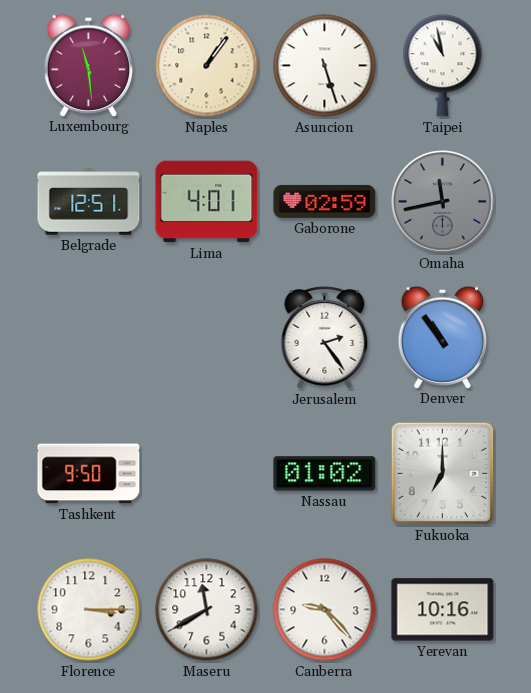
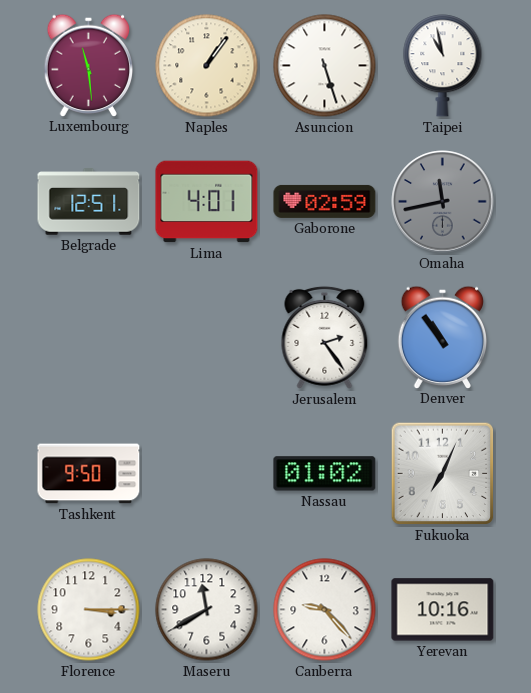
Fukuoka: 7:00 -> 7:04
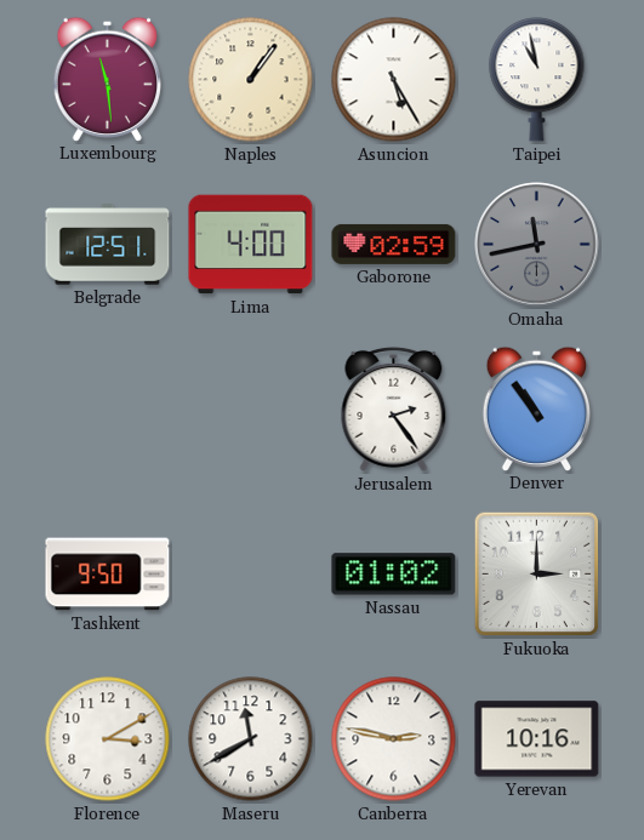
Asuncion: 5:27 -> 5:25
Lima: 4:01 -> 4:00
Fukuoka: 7:04 -> 3:00
Florence: 3:15 -> 3:10
Canberra: 9:23 -> 2:47
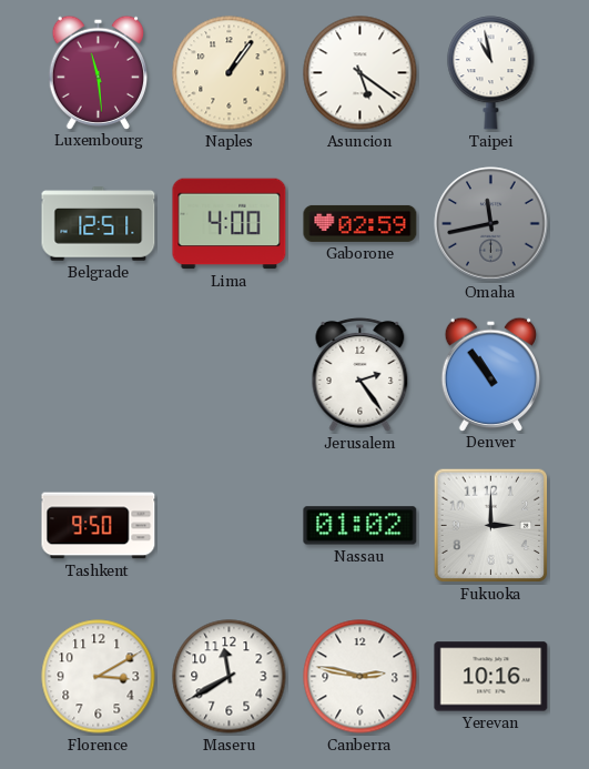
Asuncion: 5:25 -> 5:21
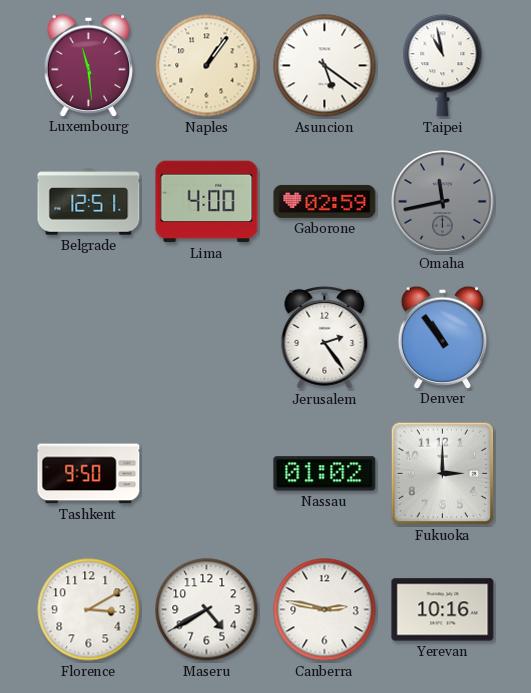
Maseru: 11:40 -> 4:40
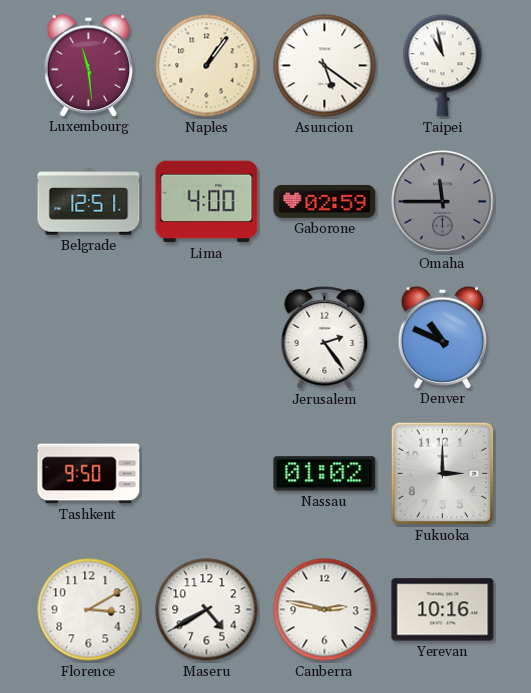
Omaha: 11:43 -> 11:45
Denver: 10:54 -> 10:49
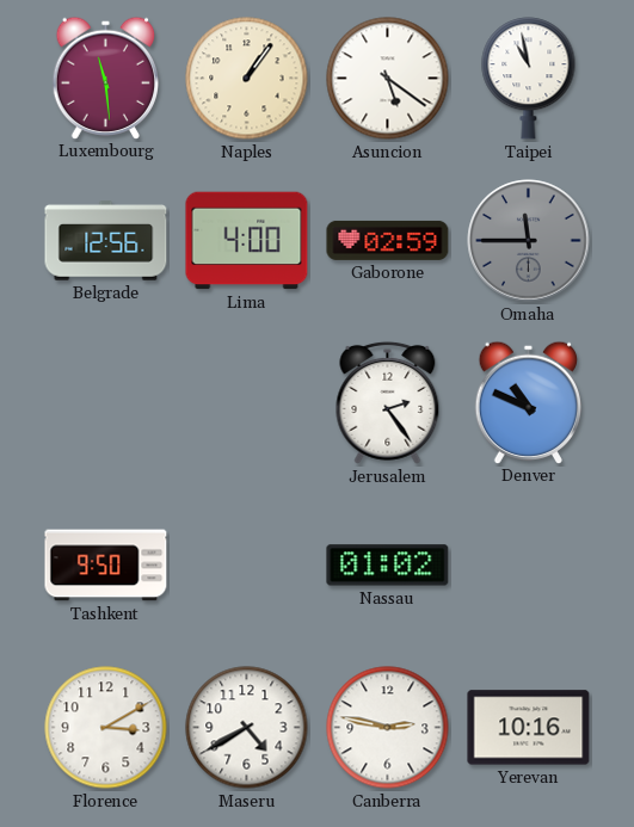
Belgrade: 12:51 -> 12:56
Fukuoka: 3:00 -> none
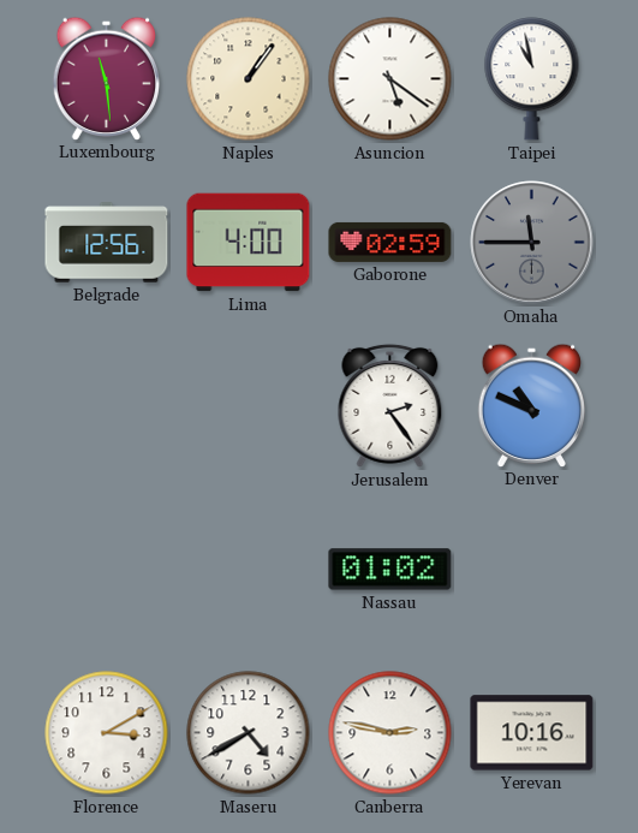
Tashkent: 9:50 -> none
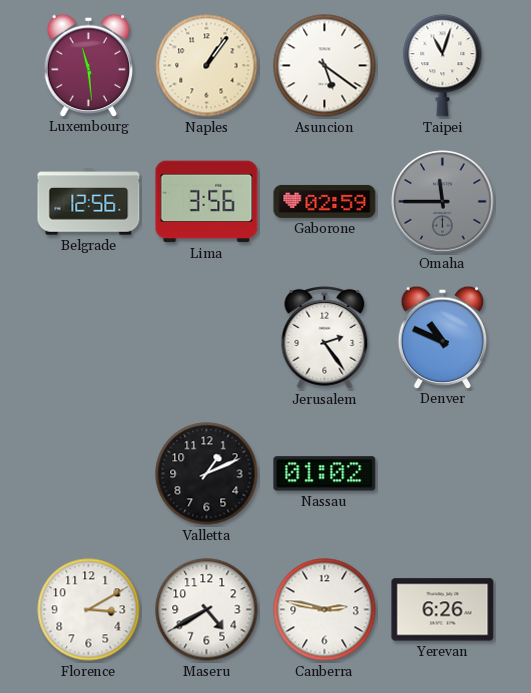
Taipei: 10:58 -> 11:03
Lima: 4:00 -> 3:56
Valletta: none -> 1:11
Yerevan: 10:16 -> 6:26
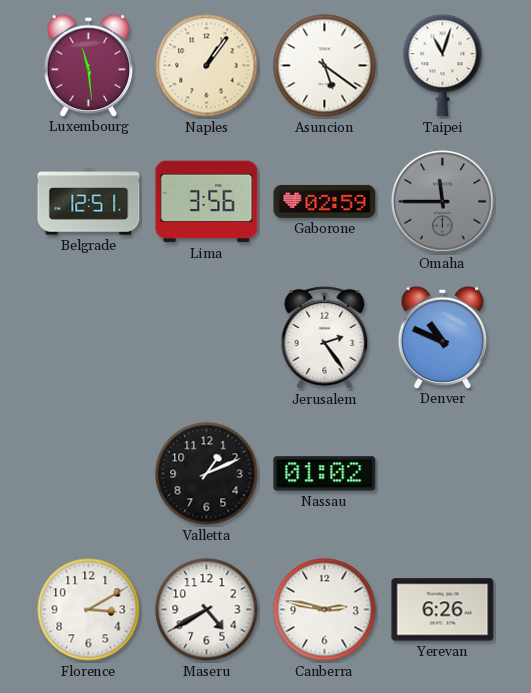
Belgrade: 12:56 -> 12:51
